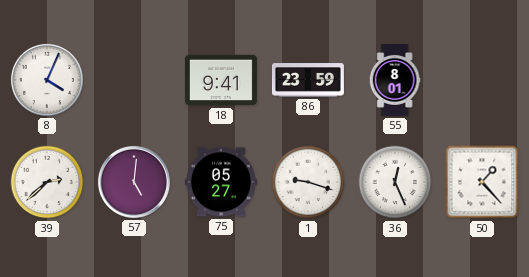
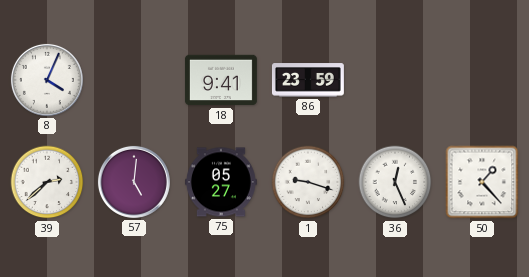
55: 8:01 -> none
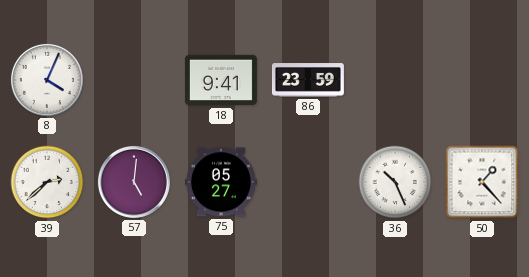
1: 9:18 -> none
36: 12:26 -> 10:26
